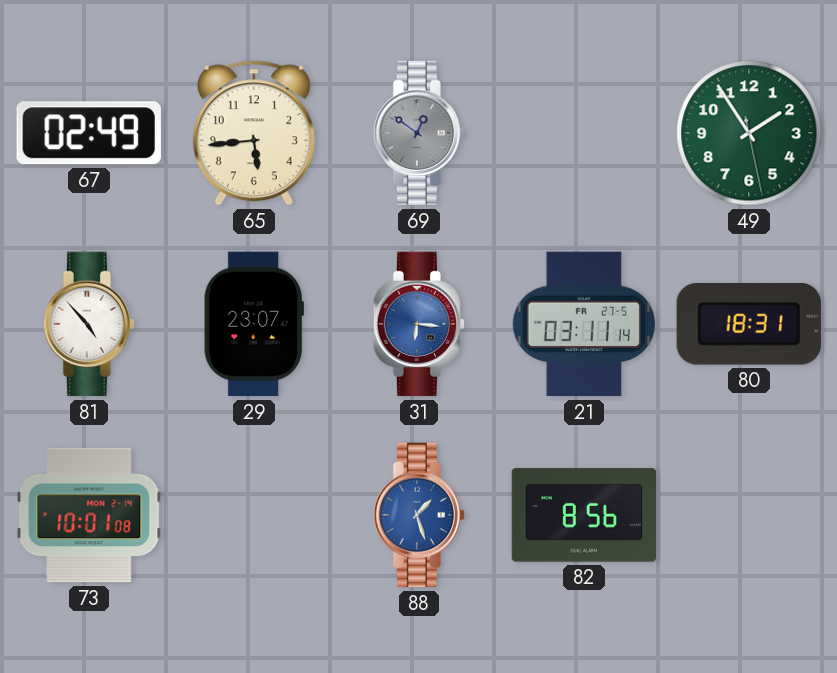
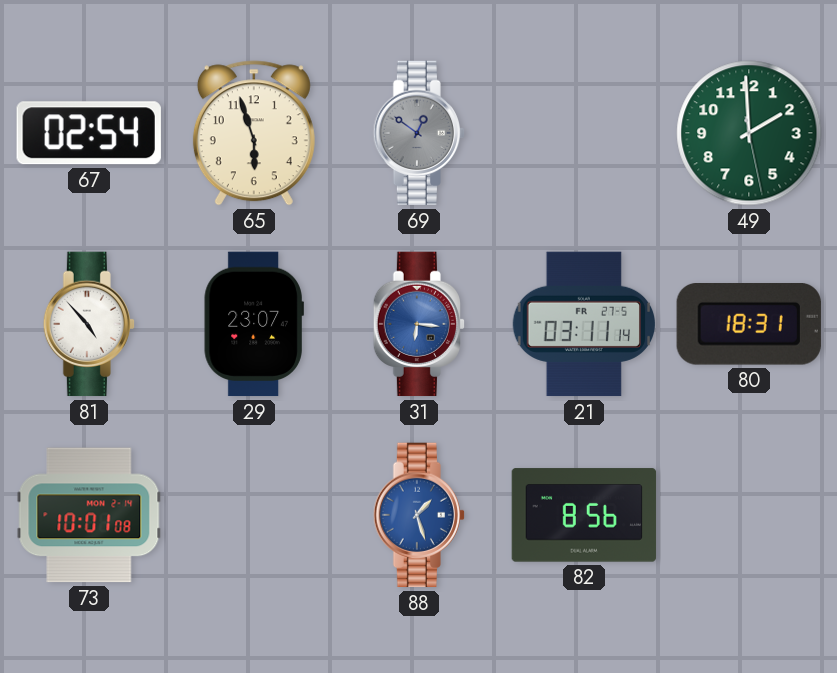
67: 02:49 -> 02:54
65: 5:44 -> 5:57
49: 1:54 -> 1:59
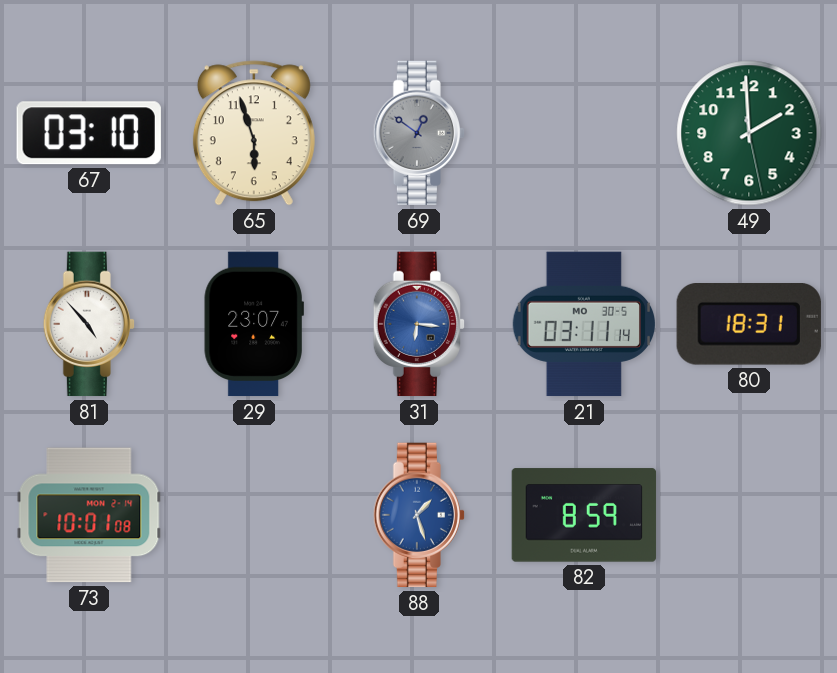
67: 02:54 -> 03:10
21 date: FR 27-5 -> MO 30-5
82: 8:56 -> 8:59
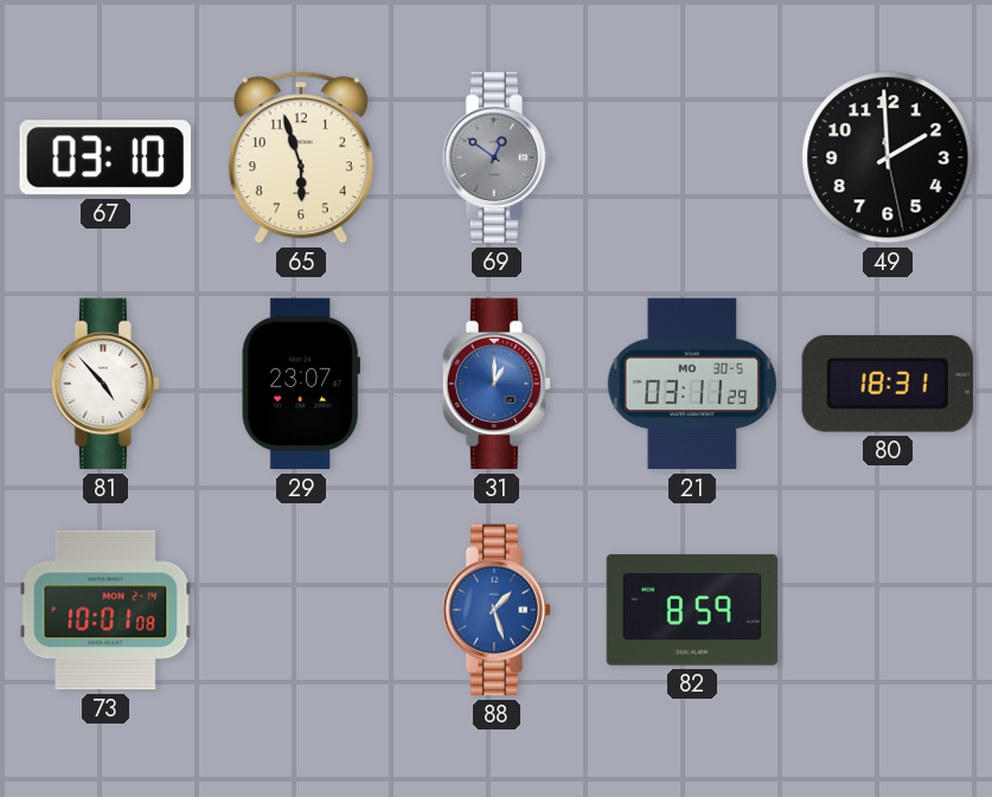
49 dial: green -> black
31: 6:16 -> 1:00
21: 03:11:14 -> 03:11:29
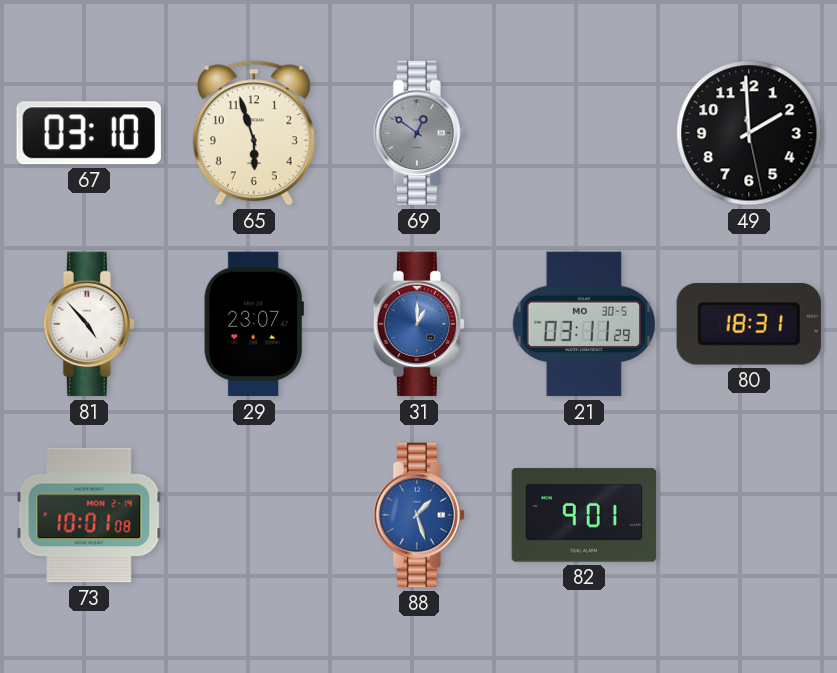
82: 8:59 -> 9:01
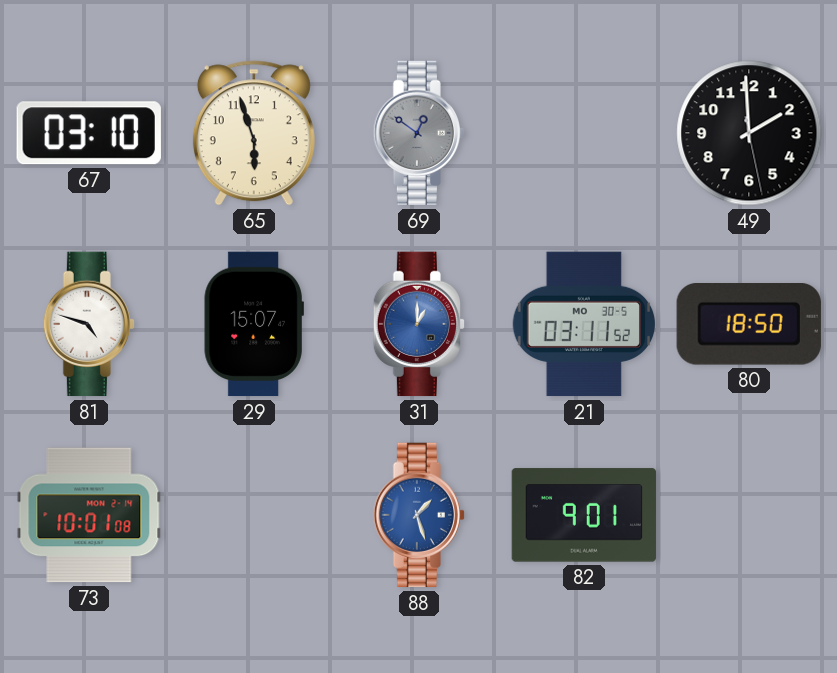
81: 4:53 -> 4:48
29: 23:07 -> 15:07
21: 03:11:29 -> 03:11:52
80: 18:31 -> 18:50
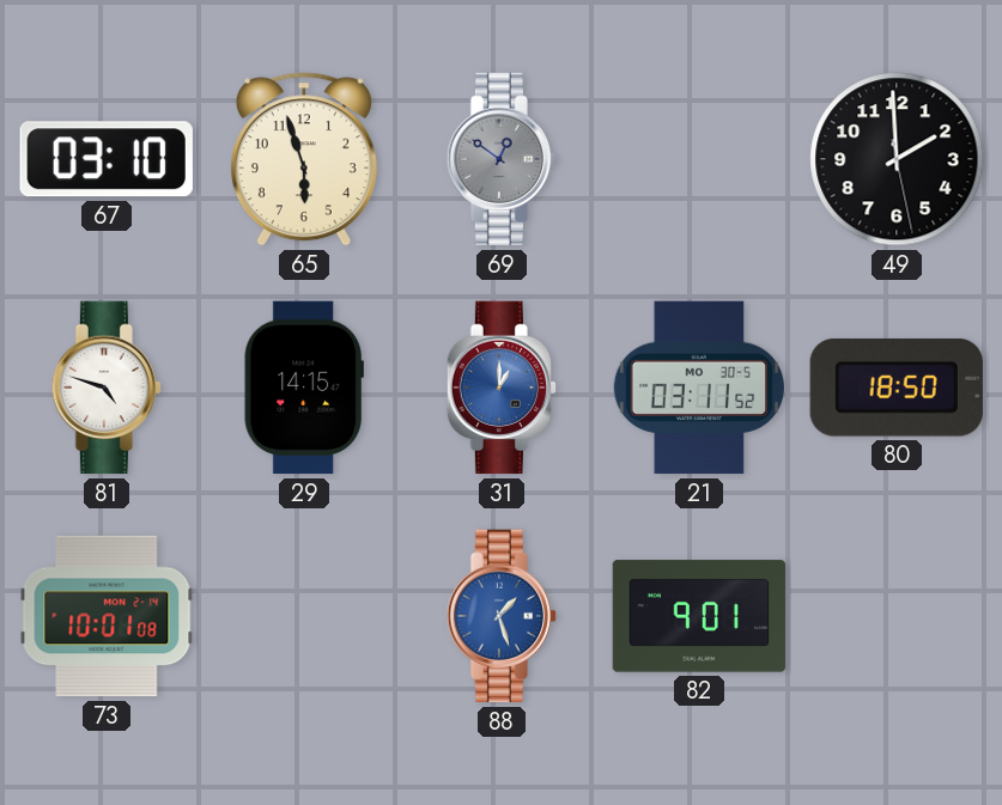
29: 15:07 -> 14:15
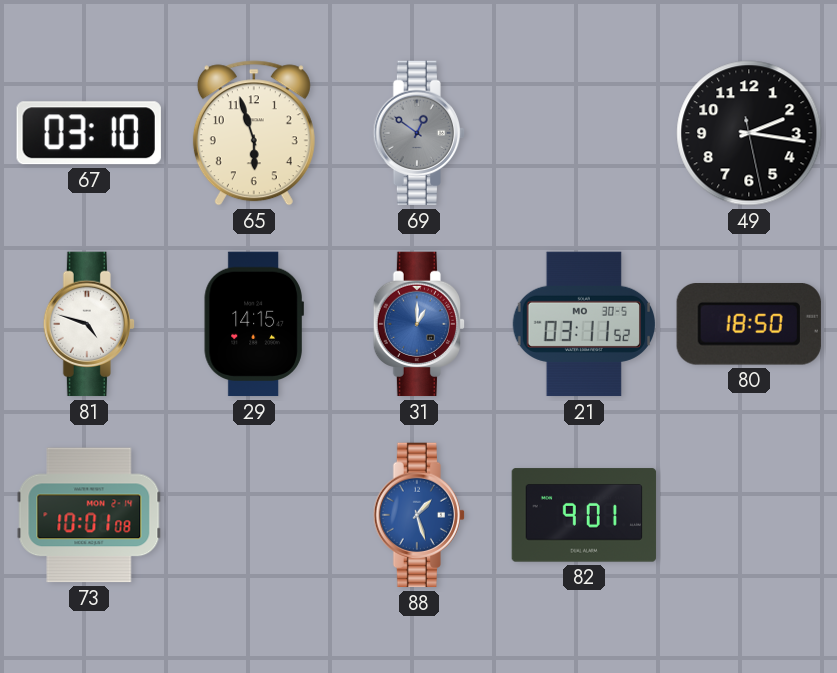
49: 1:59 -> 2:16
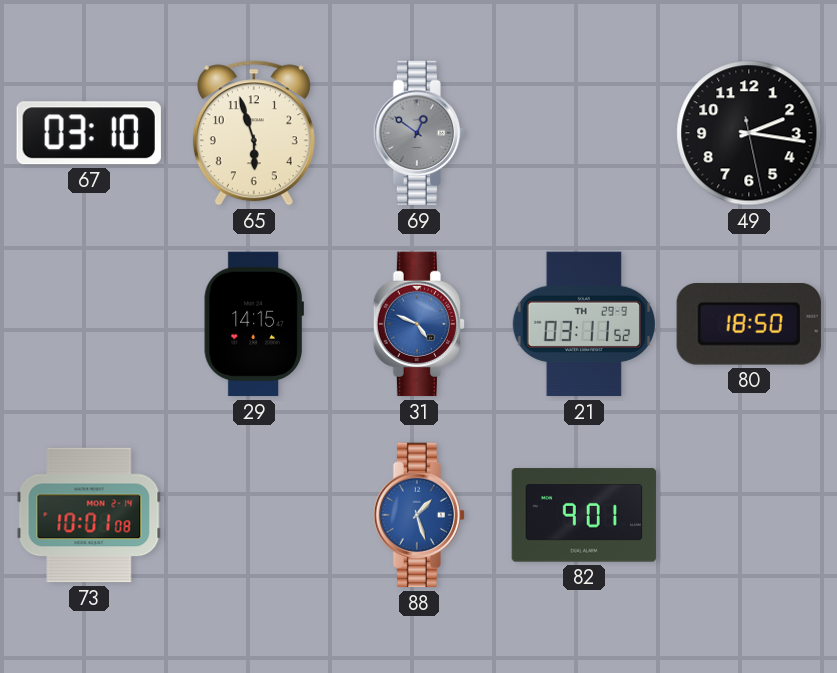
81: 4:48 -> none
31: 1:00 -> 4:49
21 date: MO 30-5 -> TH 29-9
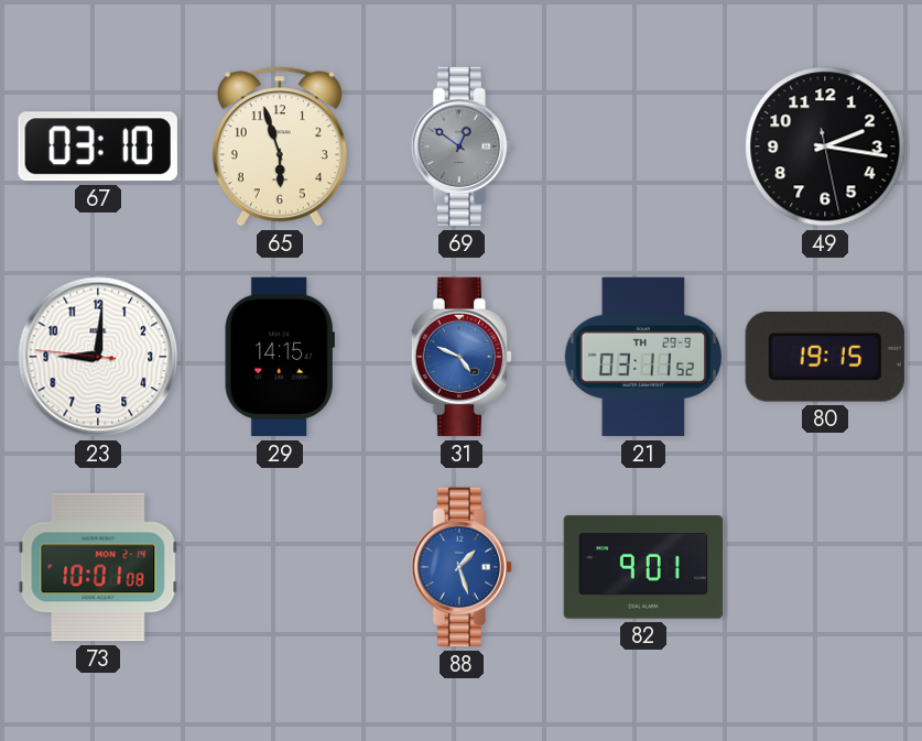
23: none -> 9:00
80: 18:50 -> 19:15
